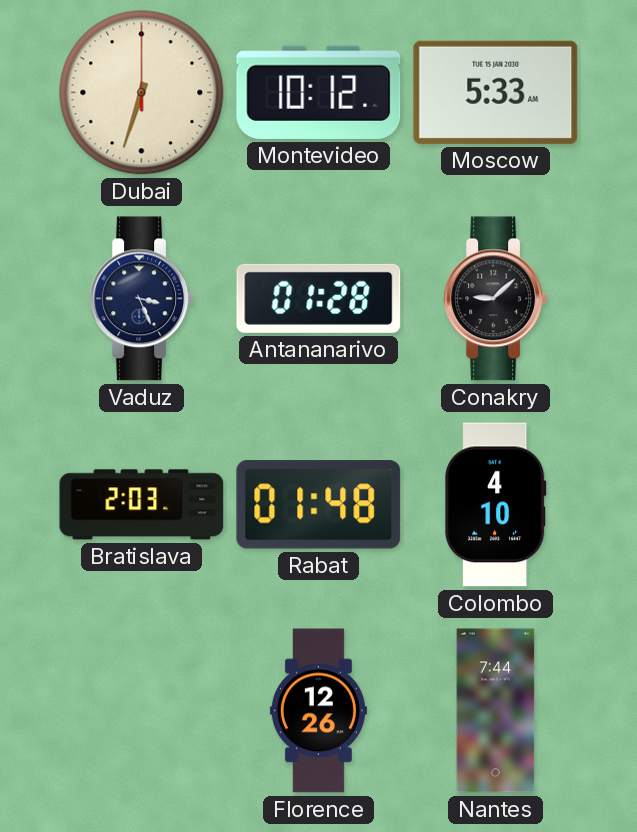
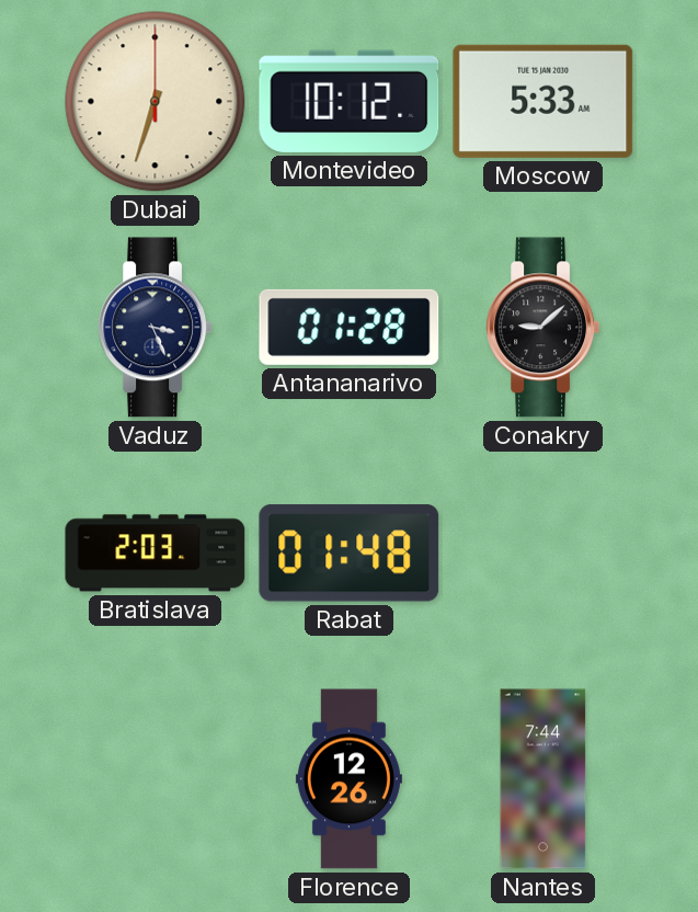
Colombo: 4:10 -> none
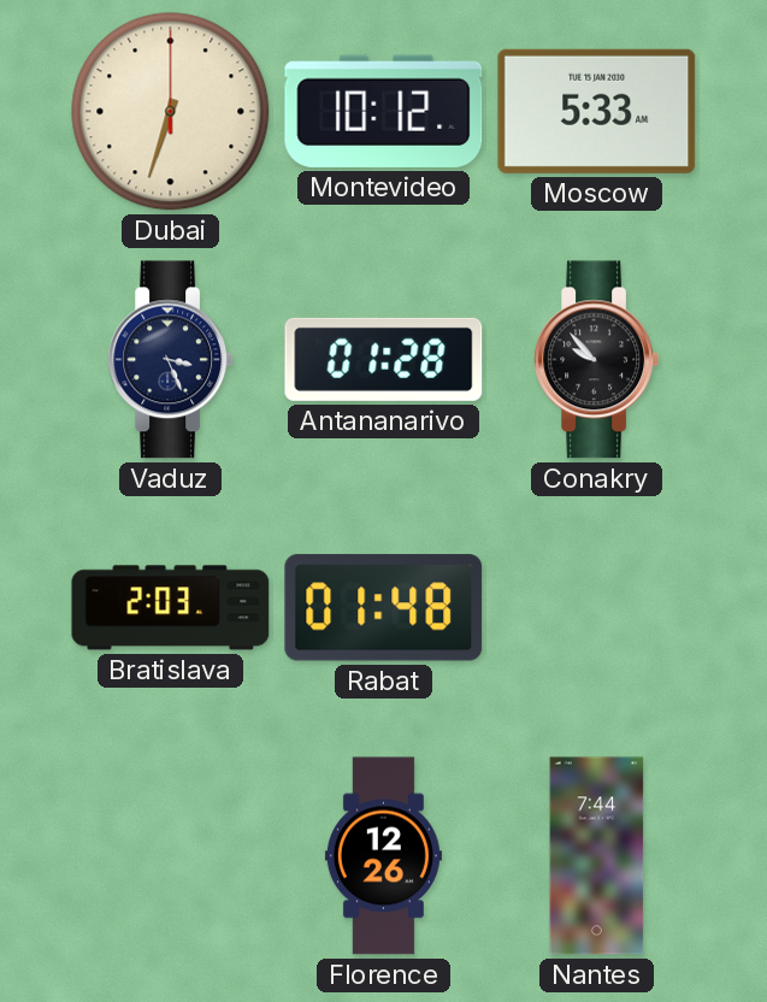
Conakry: 9:08 -> 9:53
